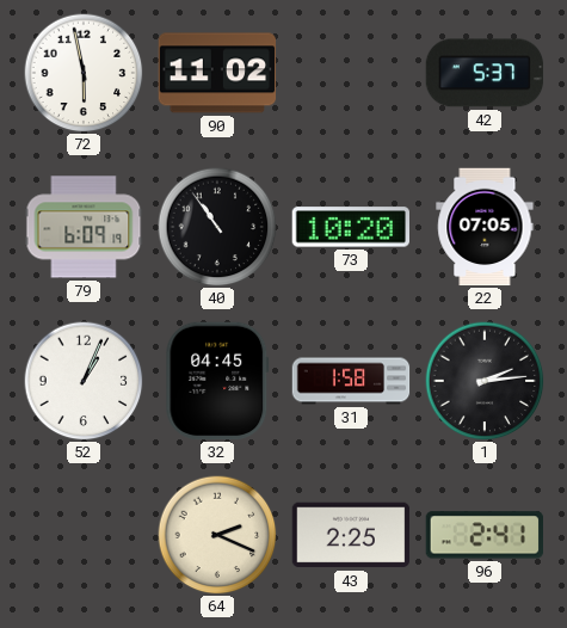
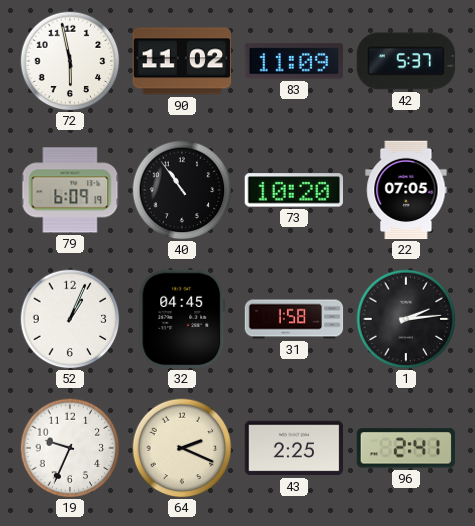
83: none -> 11:09
19: none -> 9:34
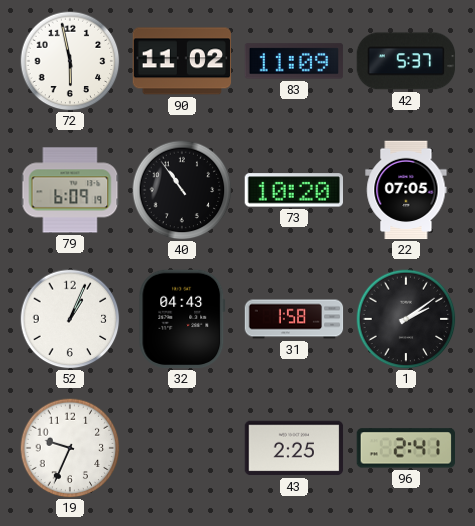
32: 04:45 -> 04:43
1: 2:14 -> 2:09
64: 2:19 -> none
